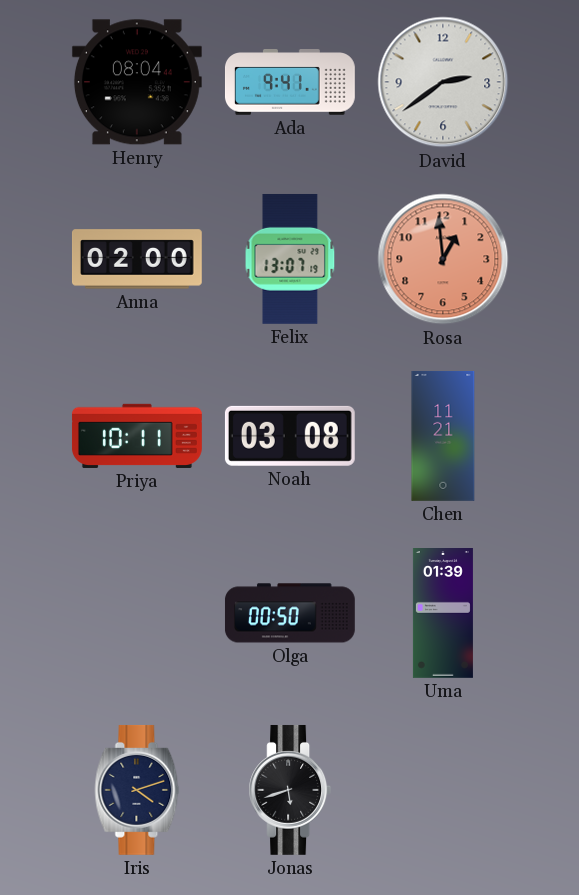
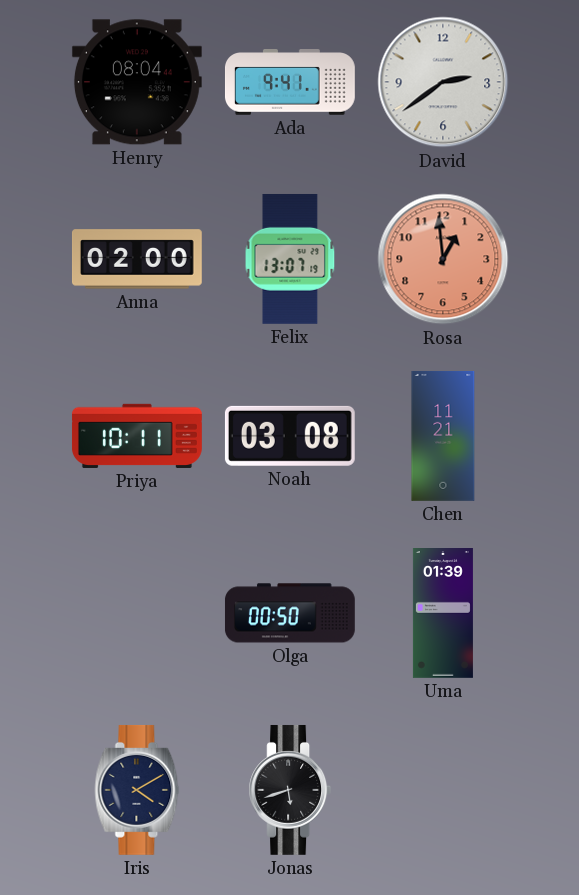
Iris: 4:12 -> 4:10
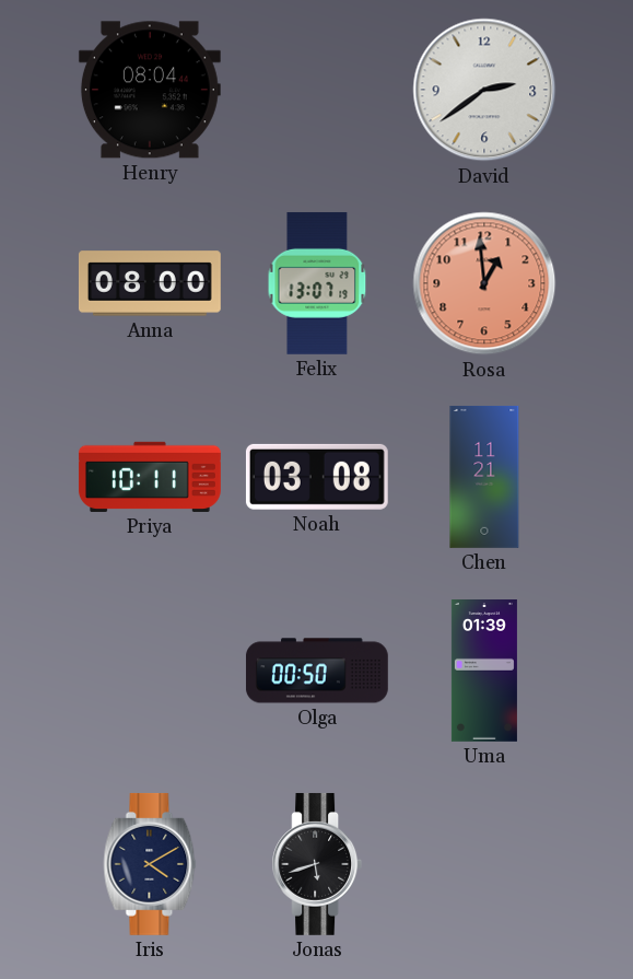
Ada: 9:41 -> none
Anna: 02:00 -> 08:00
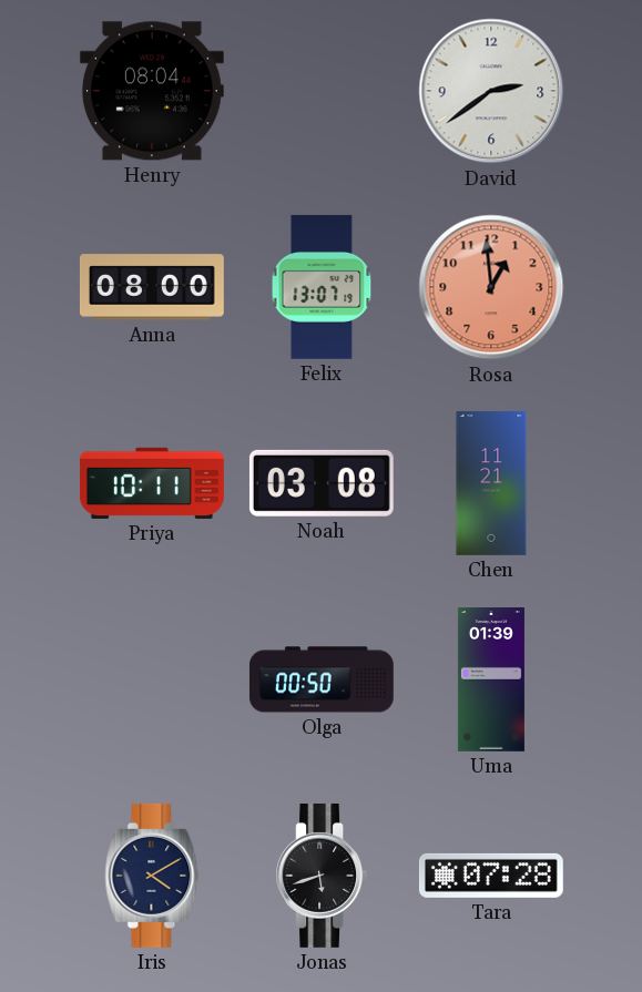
Tara: none -> 07:28
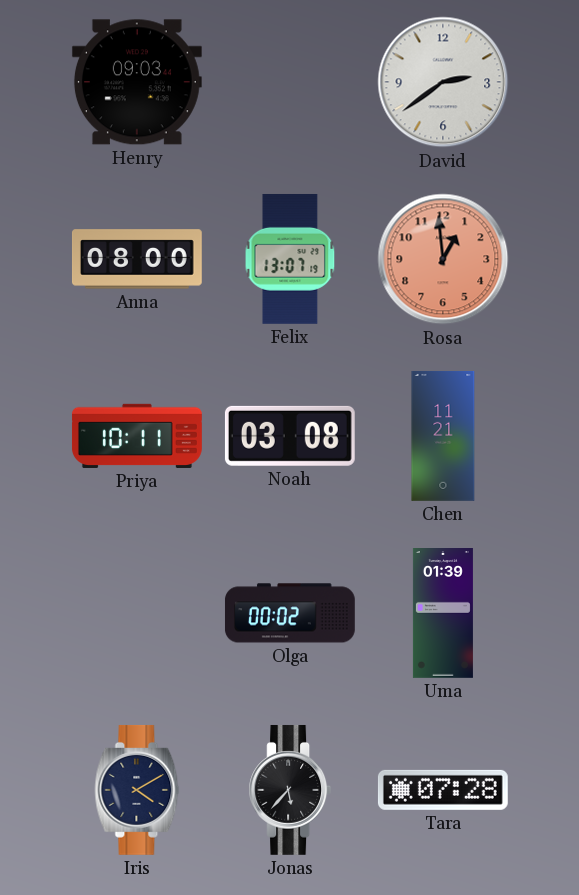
Henry: 08:04 -> 09:03
Olga: 00:50 -> 00:02
Jonas: 5:42 -> 5:37
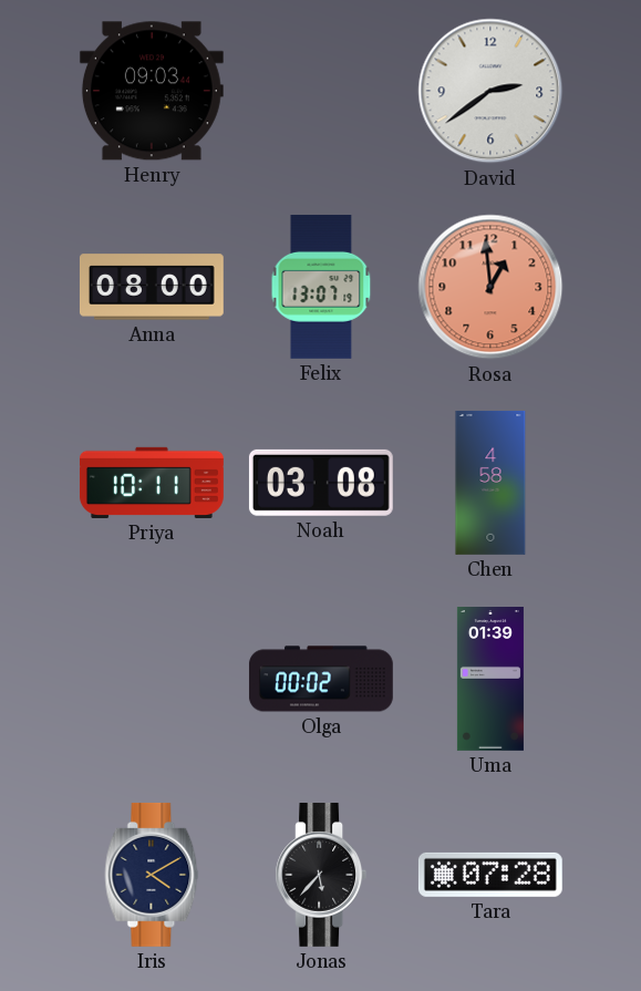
Chen: 11:21 -> 4:58
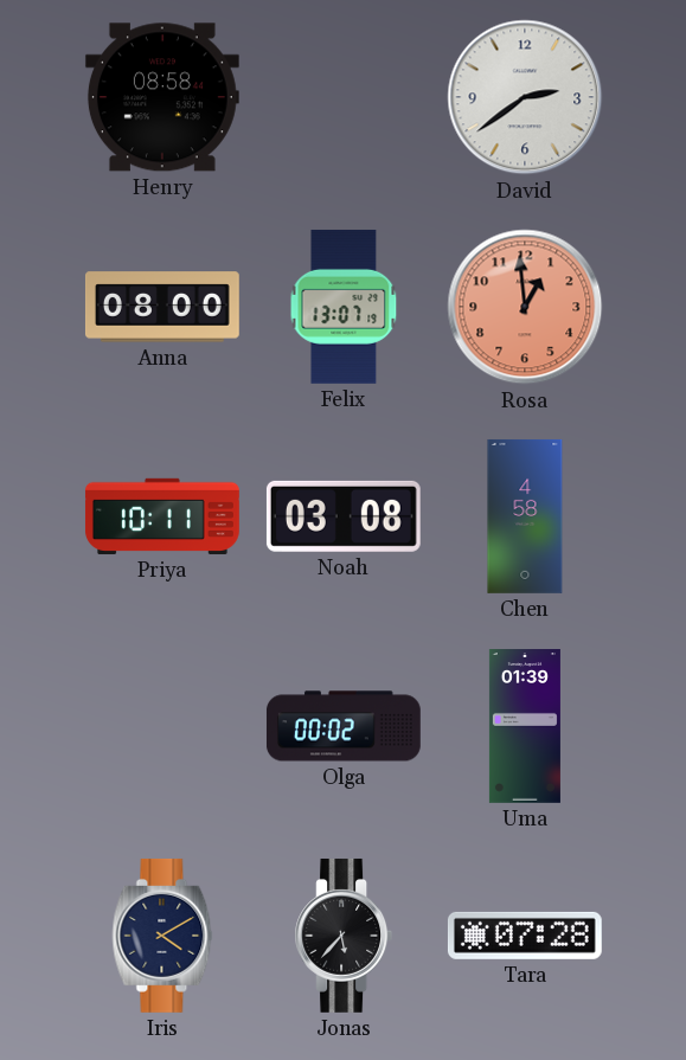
Henry: 09:03 -> 08:58
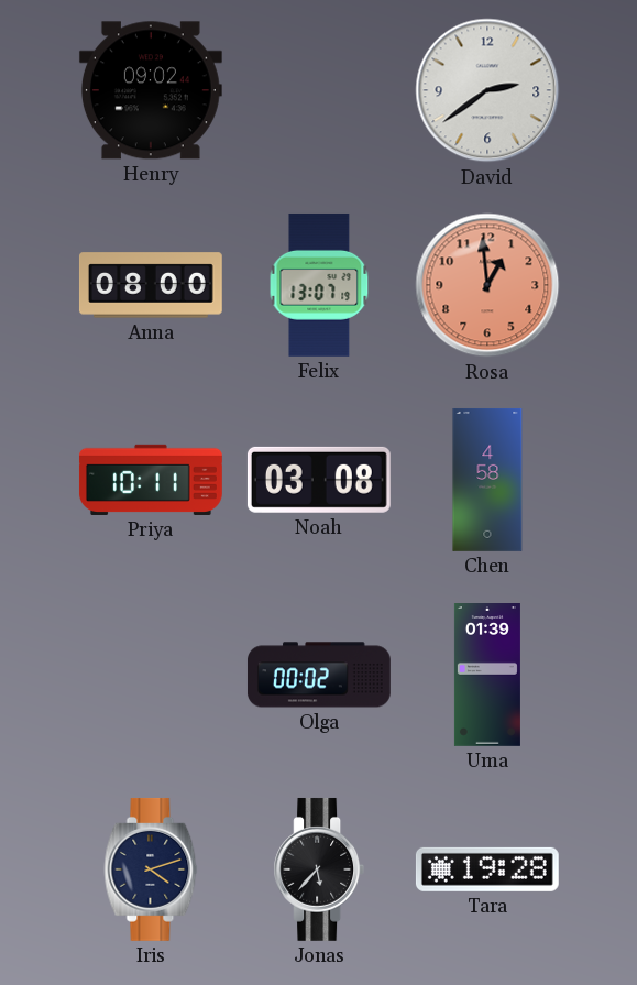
Henry: 08:58 -> 09:02
Iris: 4:10 -> 4:12
Tara: 07:28 -> 19:28
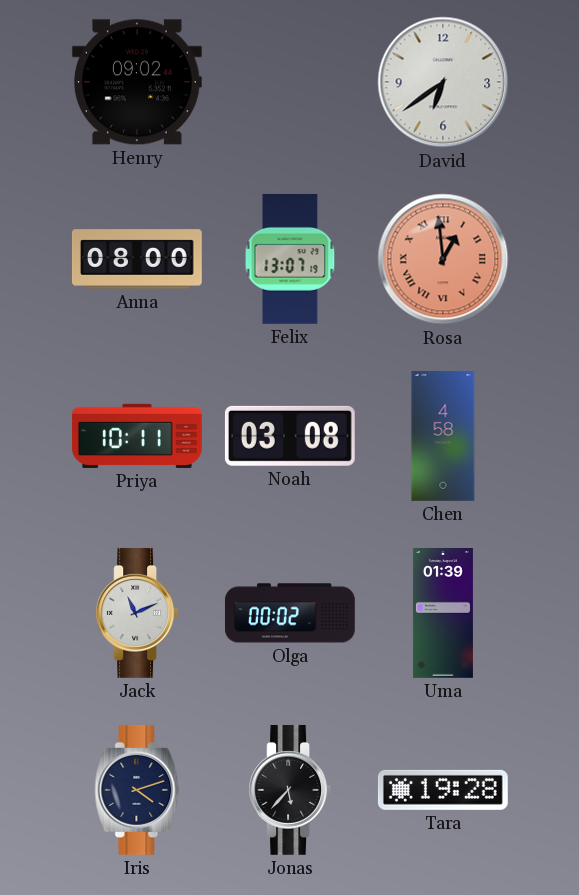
David: 2:39 -> 6:39
Rosa numerals: Arabic -> Roman
Jack: none -> 11:11
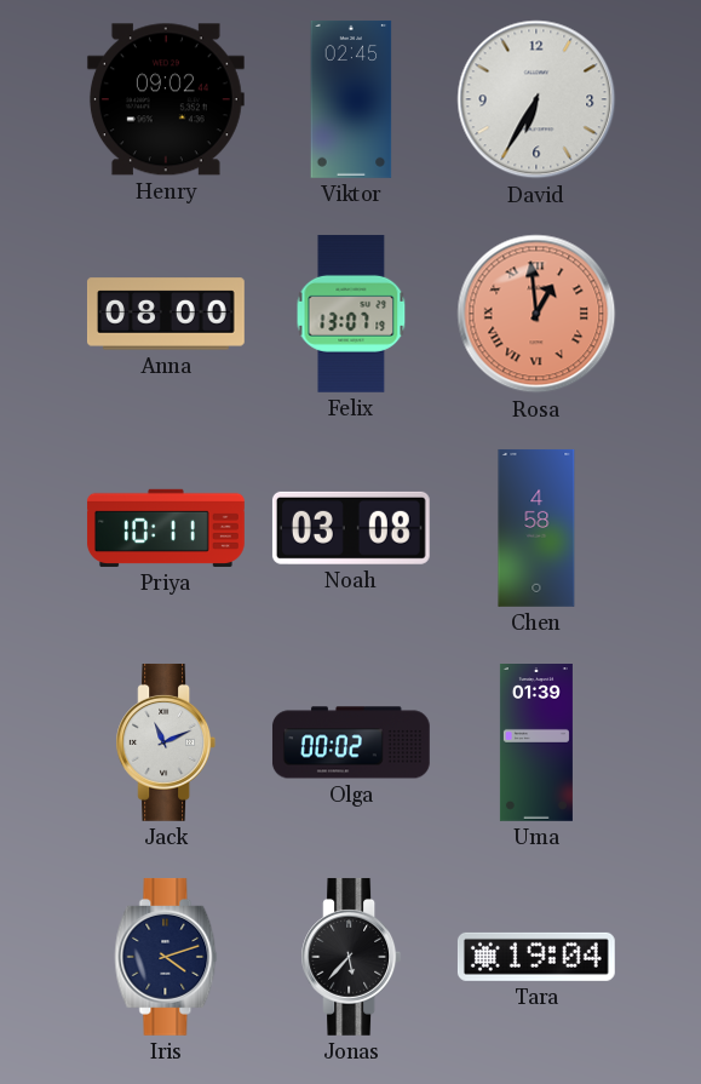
Viktor: none -> 02:45
David: 6:39 -> 6:35
Tara: 19:28 -> 19:04
